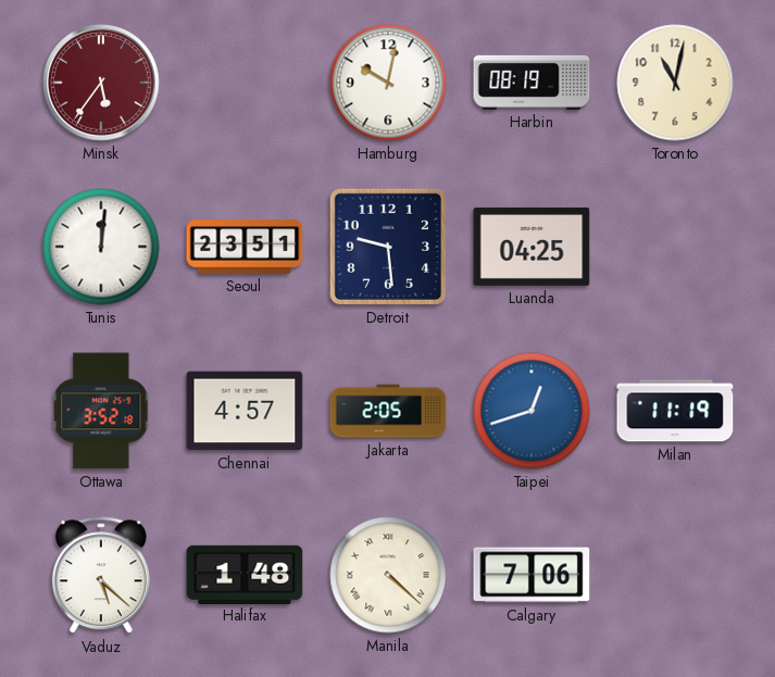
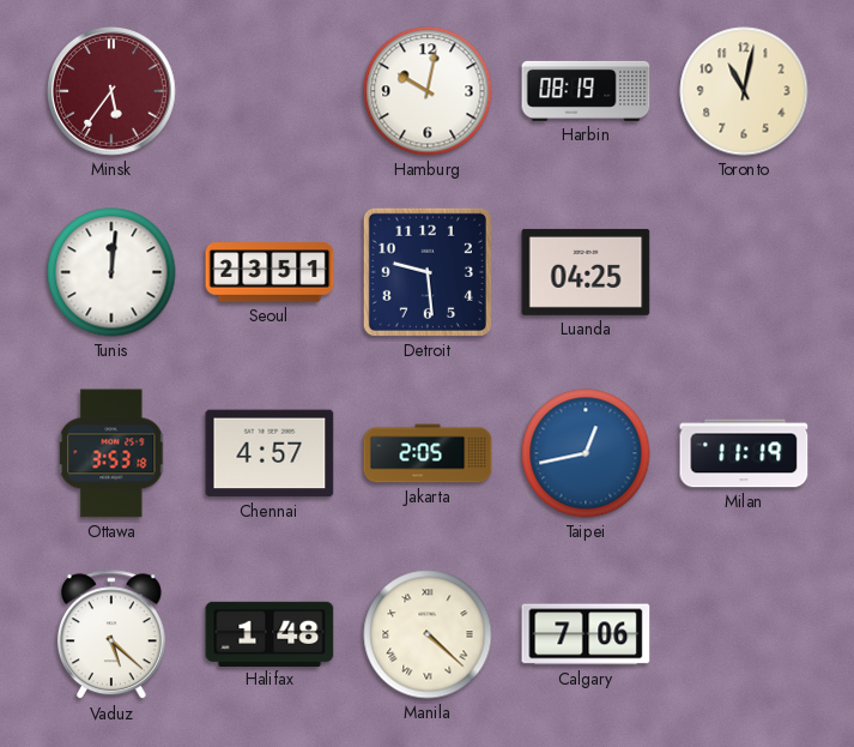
Ottawa: 3:52 -> 3:53
Taipei: 12:42 -> 12:43
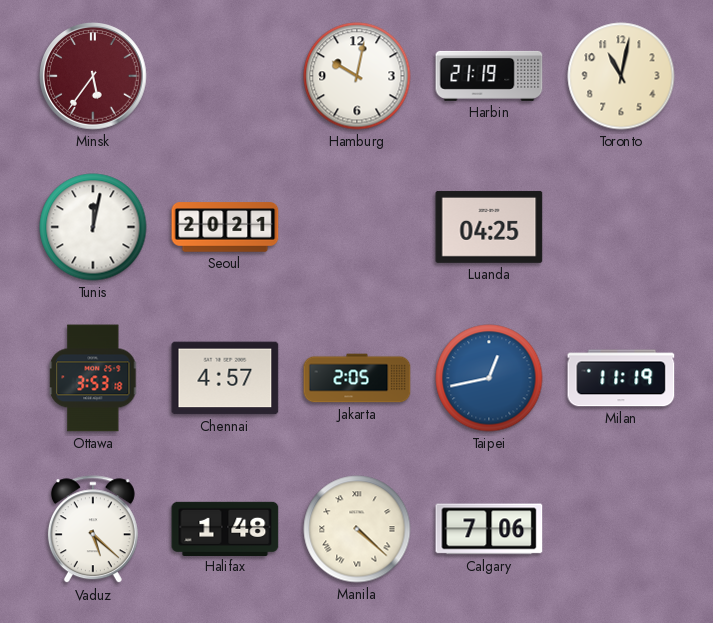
Harbin: 08:19 -> 21:19
Tunis: 12:01 -> 12:02
Seoul: 23:51 -> 20:21
Detroit: 9:29 -> none
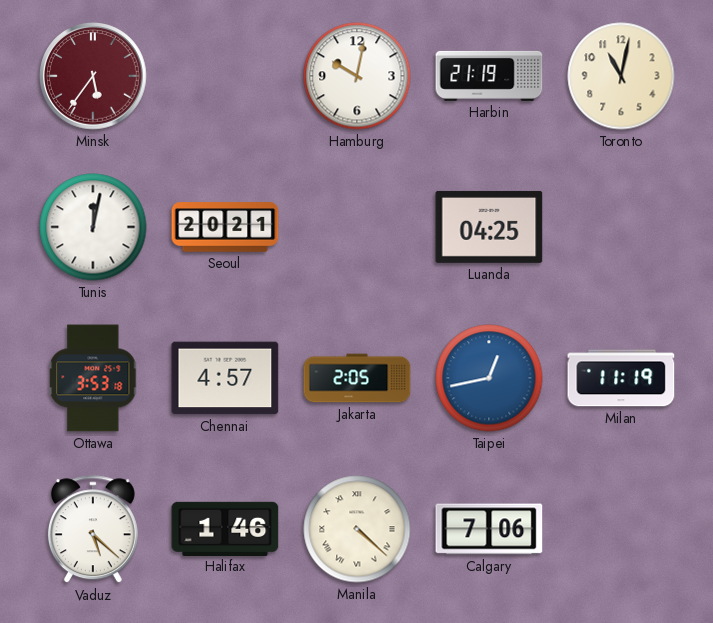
Halifax: 1:48 -> 1:46
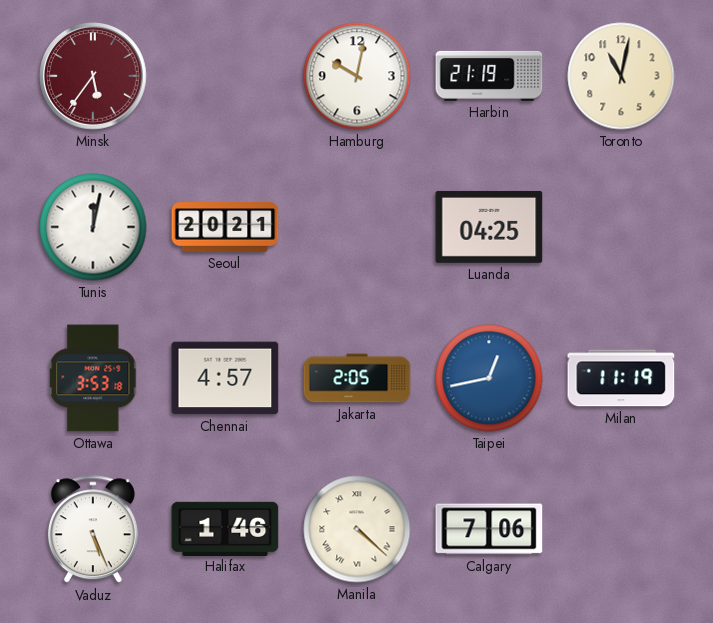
Vaduz: 5:22 -> 5:26
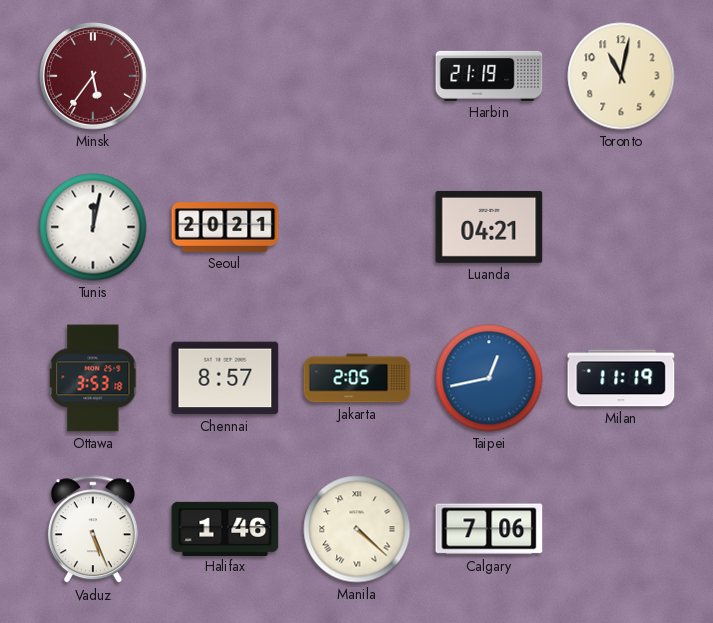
Hamburg: 10:02 -> none
Luanda: 04:25 -> 04:21
Chennai: 4:57 -> 8:57
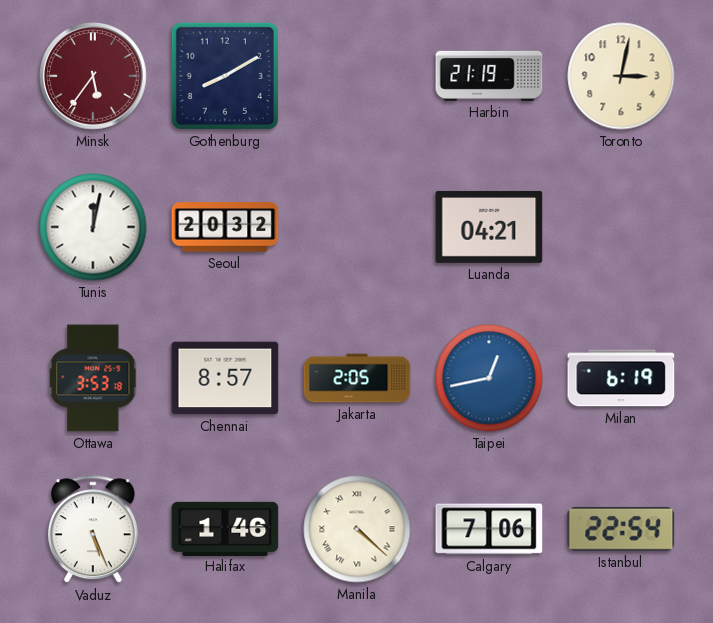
Gothenburg: none -> 8:10
Toronto: 11:02 -> 3:02
Seoul: 20:21 -> 20:32
Milan: 11:19 -> 6:19
Istanbul: none -> 22:54
